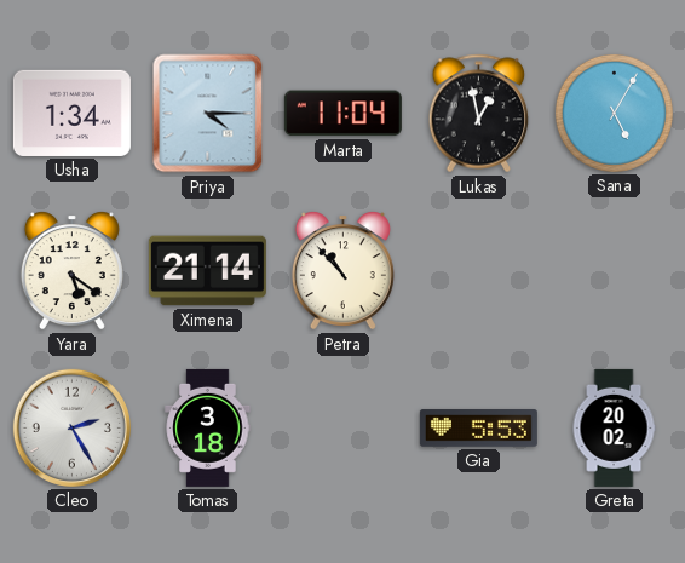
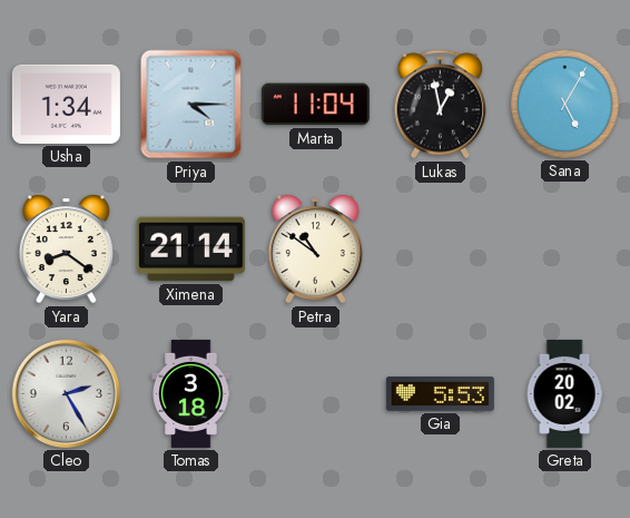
Yara: 5:21 -> 8:21
Petra: 10:53 -> 10:51
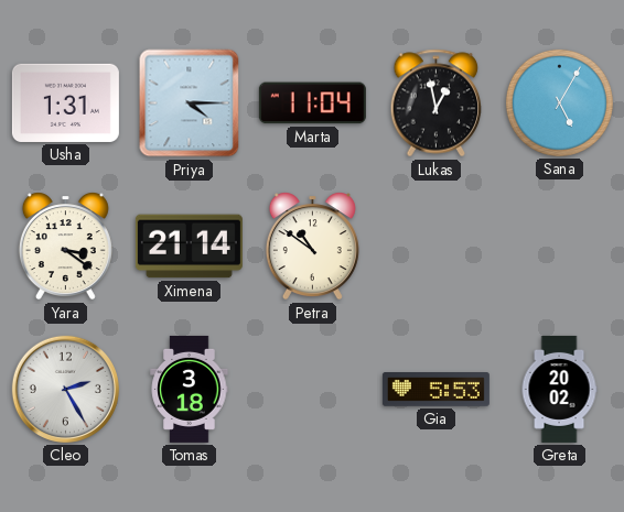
Usha: 1:34 -> 1:31
Yara: 8:21 -> 3:21
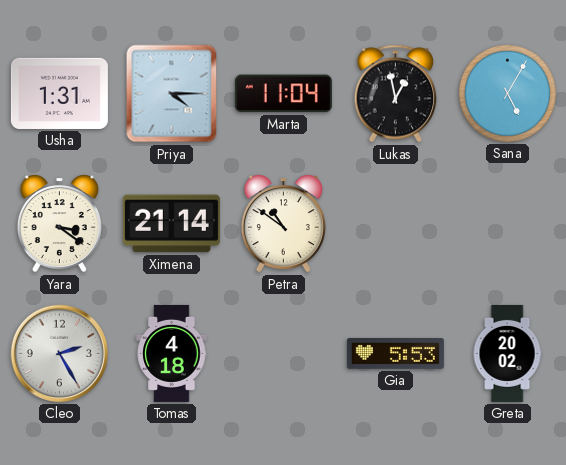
Tomas: 3:18 -> 4:18
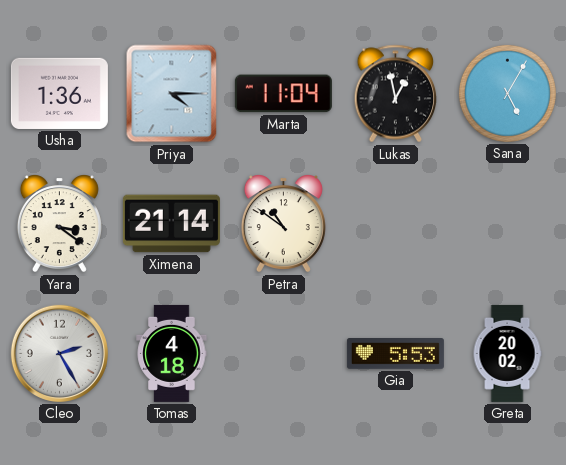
Usha: 1:31 -> 1:36
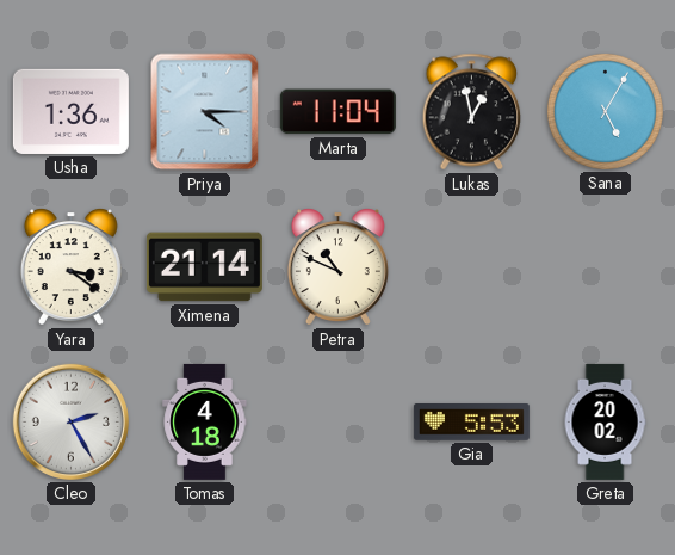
Petra: 10:51 -> 10:49
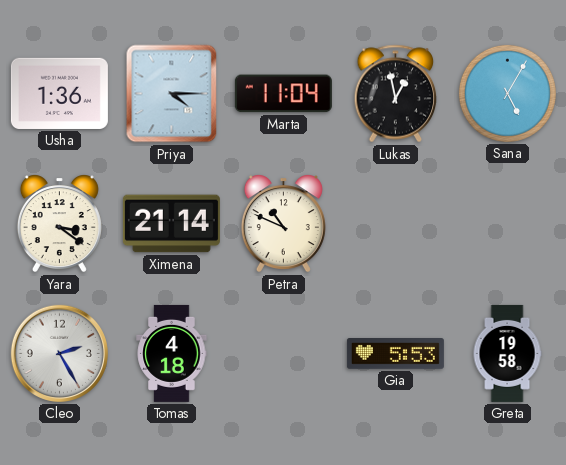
Greta: 20:02 -> 19:58
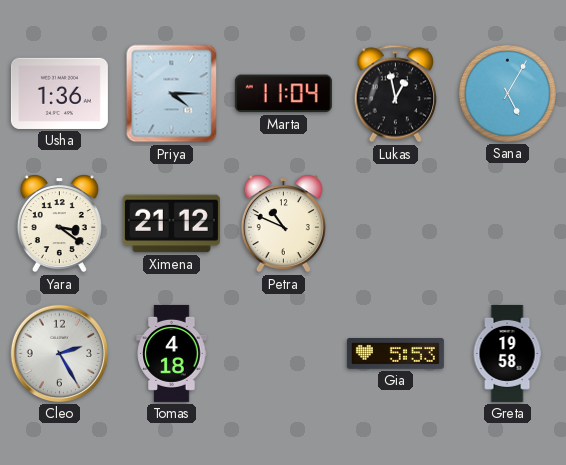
Ximena: 21:14 -> 21:12
